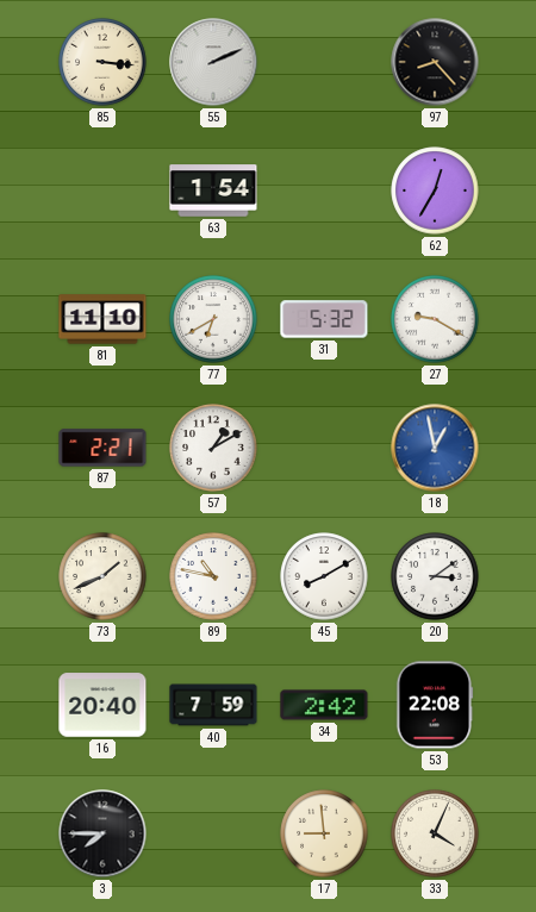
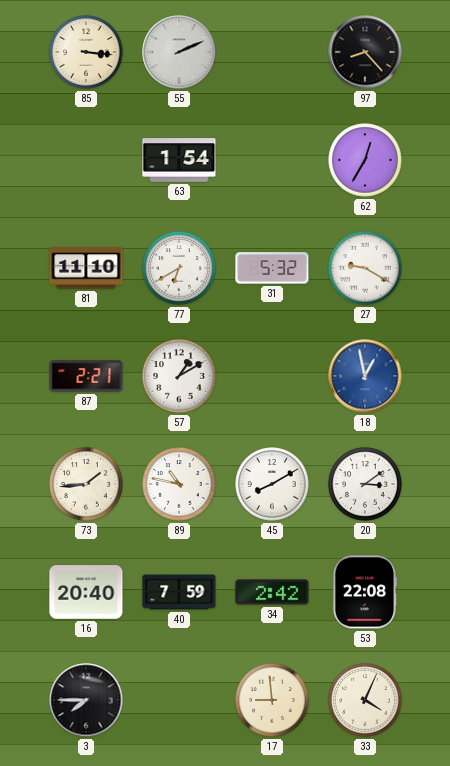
73: 1:41 -> 1:44
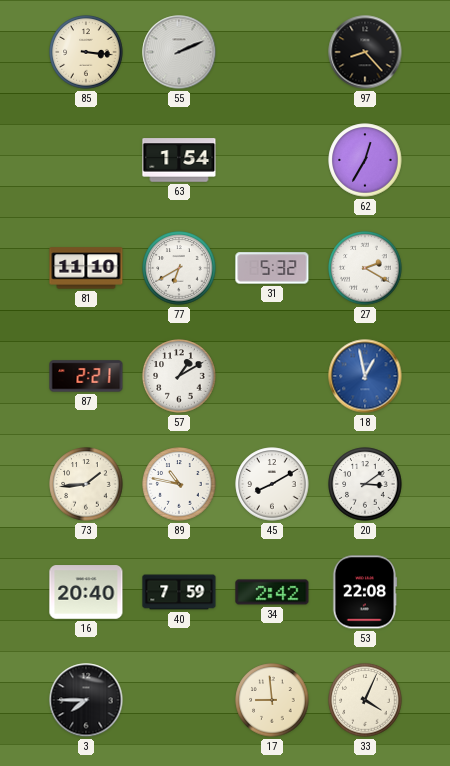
27: 9:20 -> 2:20
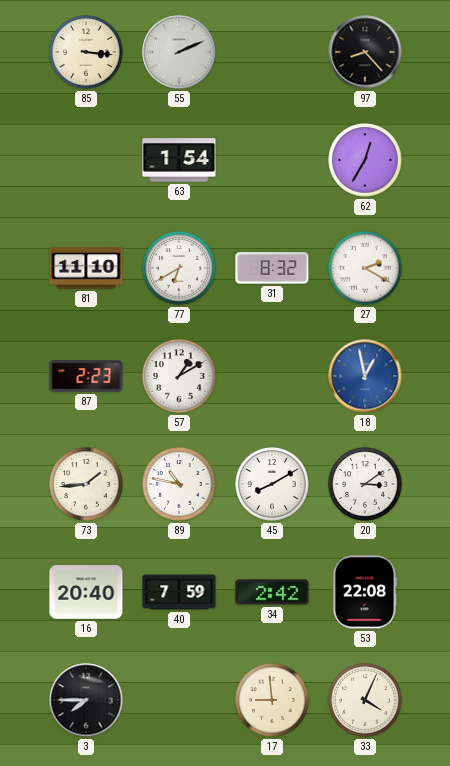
31: 5:32 -> 8:32
87: 2:21 -> 2:23
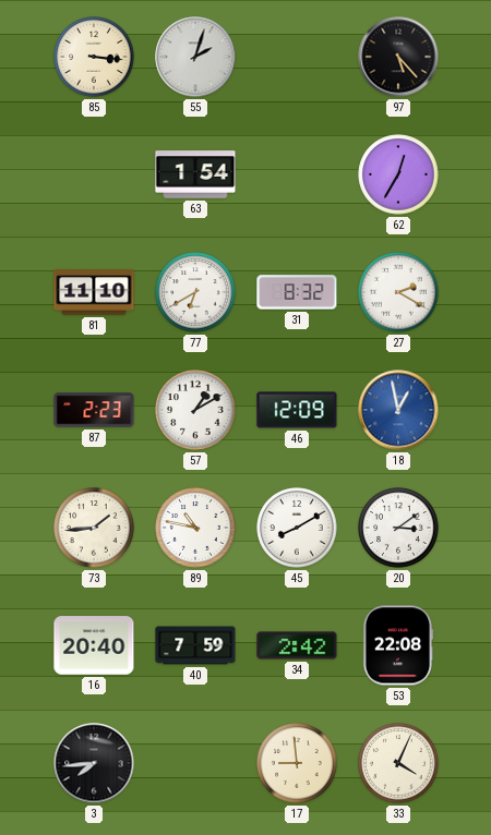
55: 2:11 -> 2:03
97: 8:23 -> 5:23
46: none -> 12:09
3: 7:45 -> 7:44
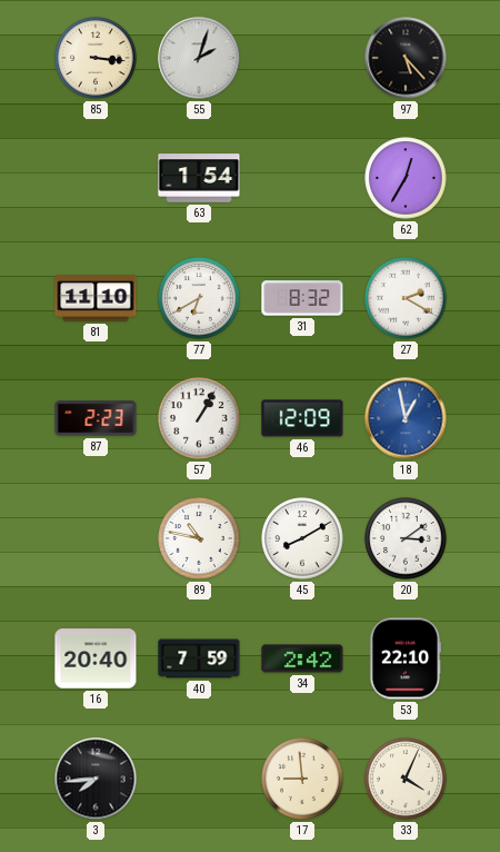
57: 1:10 -> 1:05
73: 1:44 -> none
53: 22:08 -> 22:10
